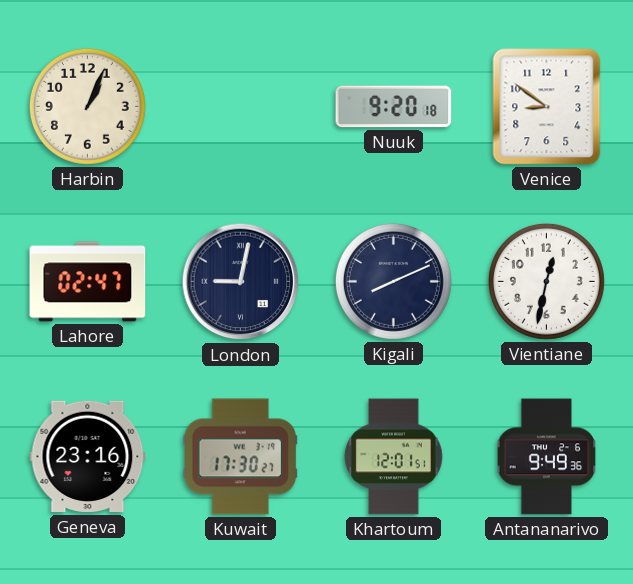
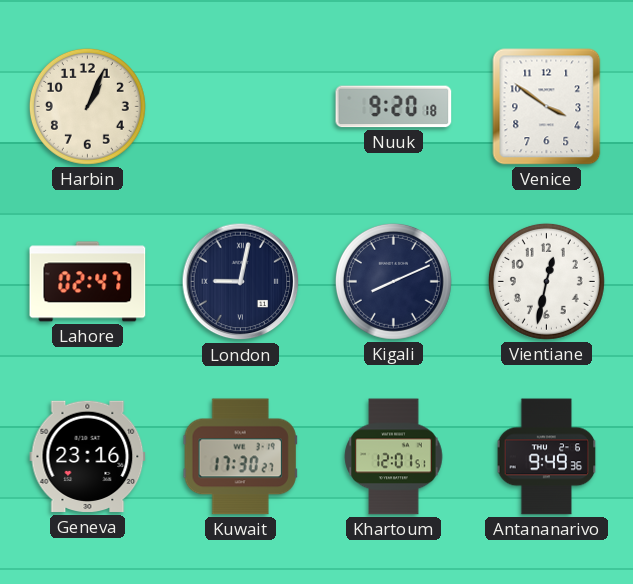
Venice: 8:51 -> 3:51
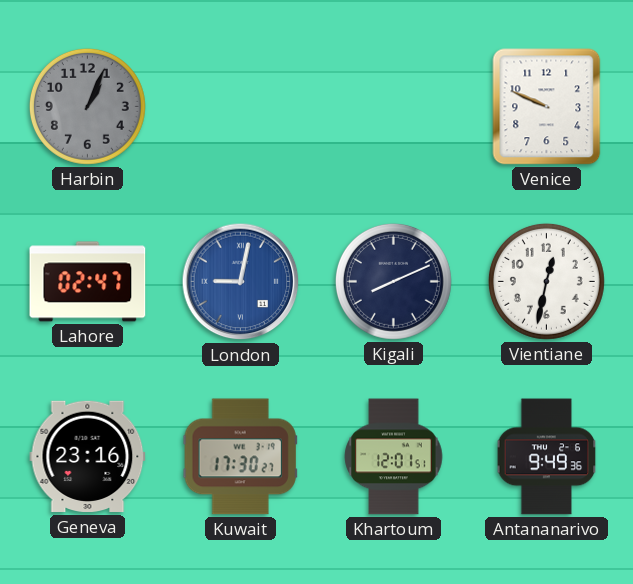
Harbin dial: cream -> grey
Nuuk: 9:20 -> none
Venice: 3:51 -> 9:49
London dial: navy -> blue
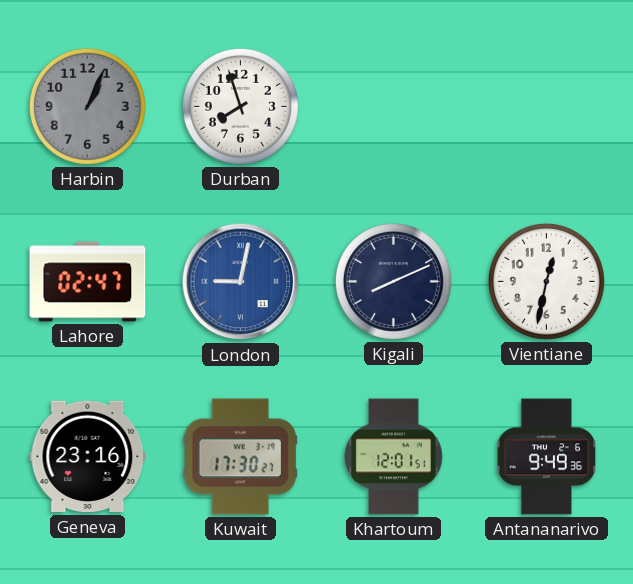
Durban: none -> 7:57
Venice: 9:49 -> none
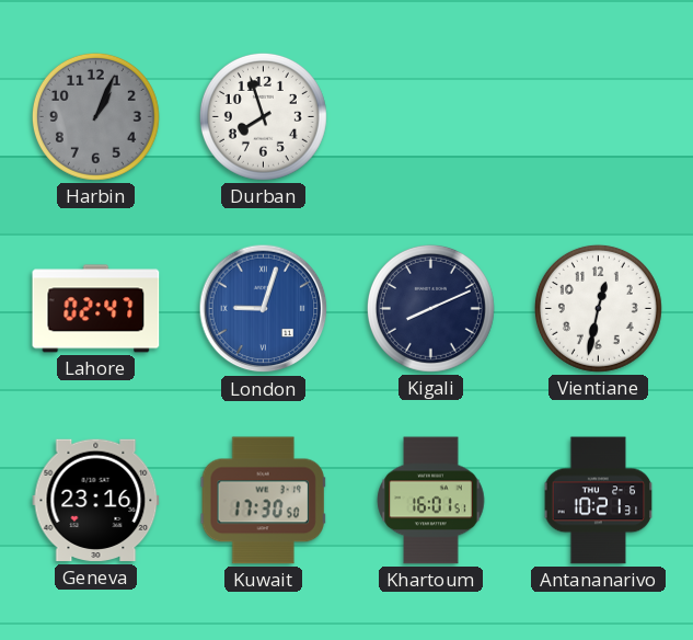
London: 9:02 -> 9:03
Kuwait: 17:30:27 -> 17:30:50
Khartoum: 12:01 -> 16:01
Antananarivo: 9:49 -> 10:21
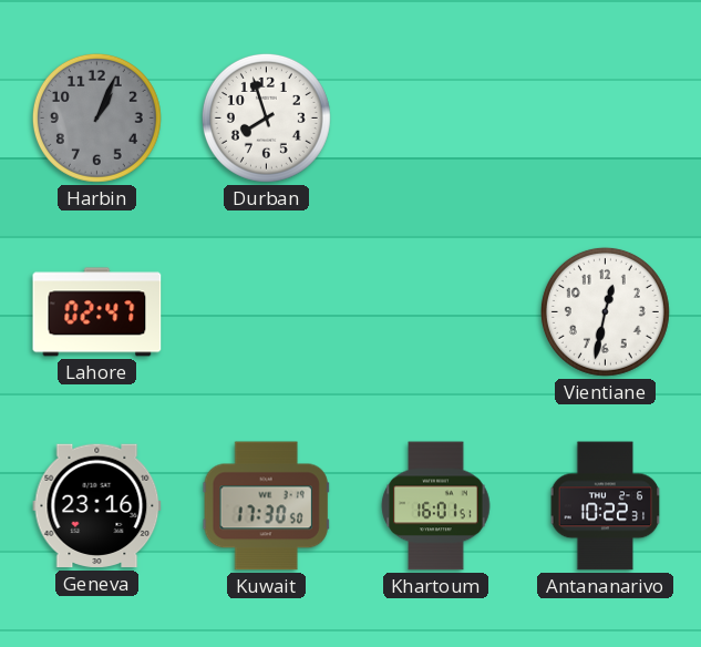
London: 9:03 -> none
Kigali: 8:11 -> none
Antananarivo: 10:21 -> 10:22
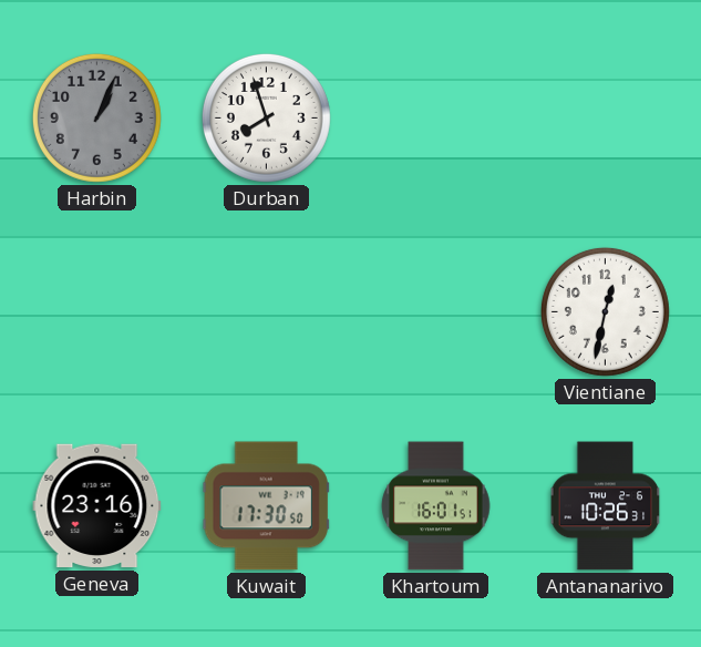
Lahore: 02:47 -> none
Antananarivo: 10:22 -> 10:26
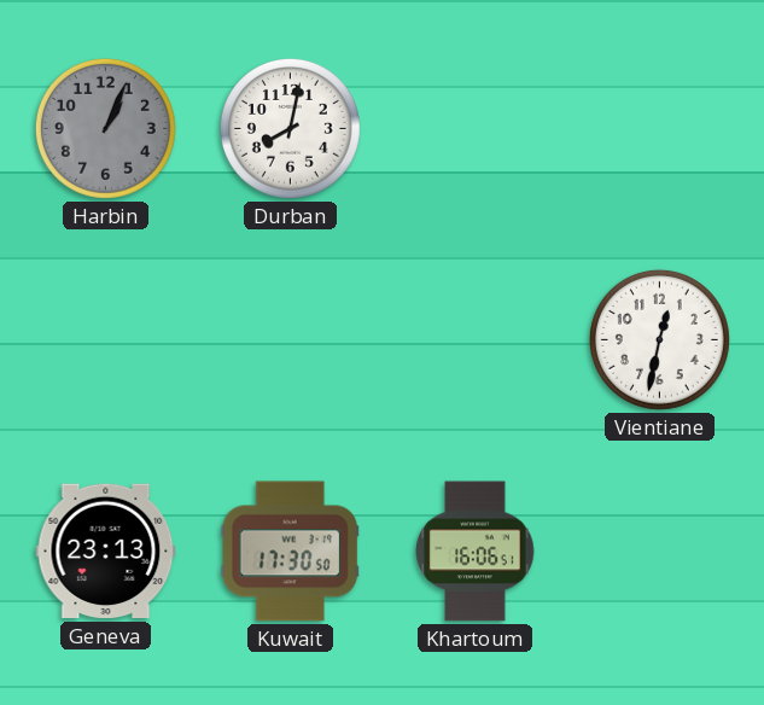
Durban: 7:57 -> 8:02
Geneva: 23:16 -> 23:13
Khartoum: 16:01 -> 16:06
Antananarivo: 10:26 -> none
